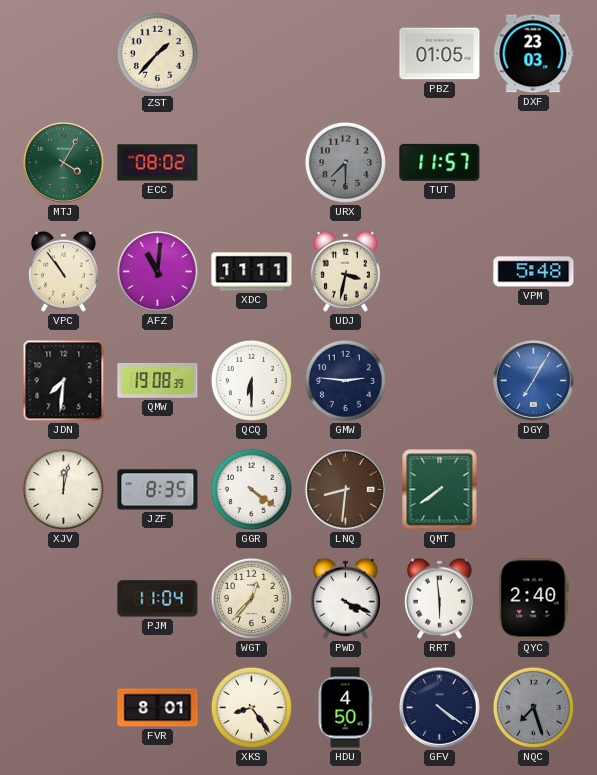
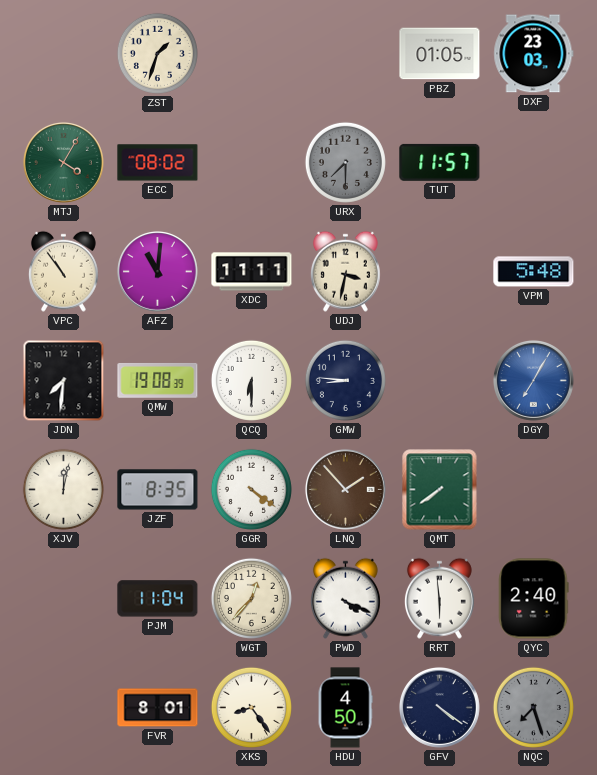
ZST: 1:37 -> 1:33
GMW: 2:46 -> 8:46
LNQ: 8:31 -> 1:53
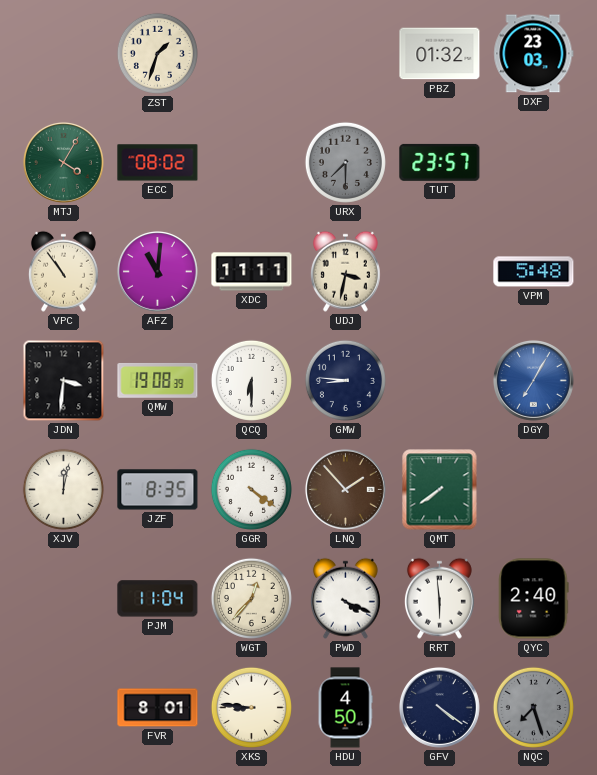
PBZ: 01:05 -> 01:32
TUT: 11:57 -> 23:57
JDN: 7:31 -> 3:31
XKS: 8:24 -> 8:46
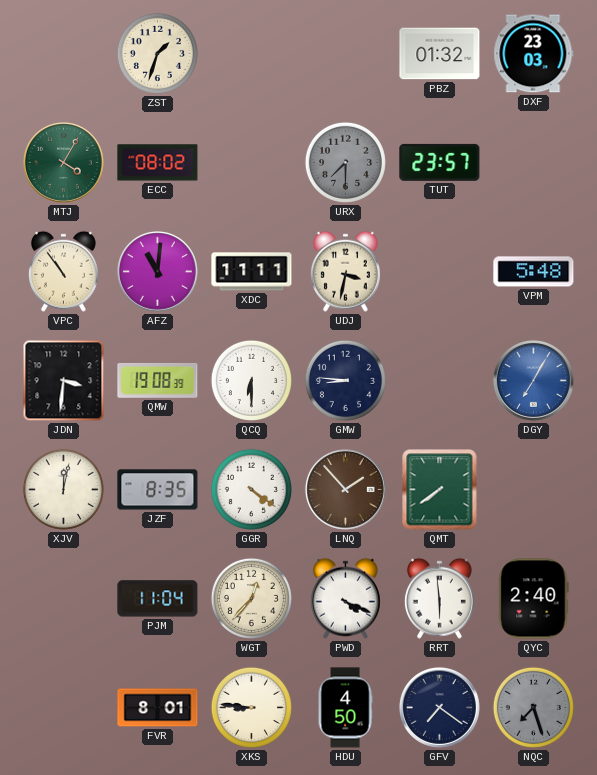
GFV: 4:21 -> 7:21
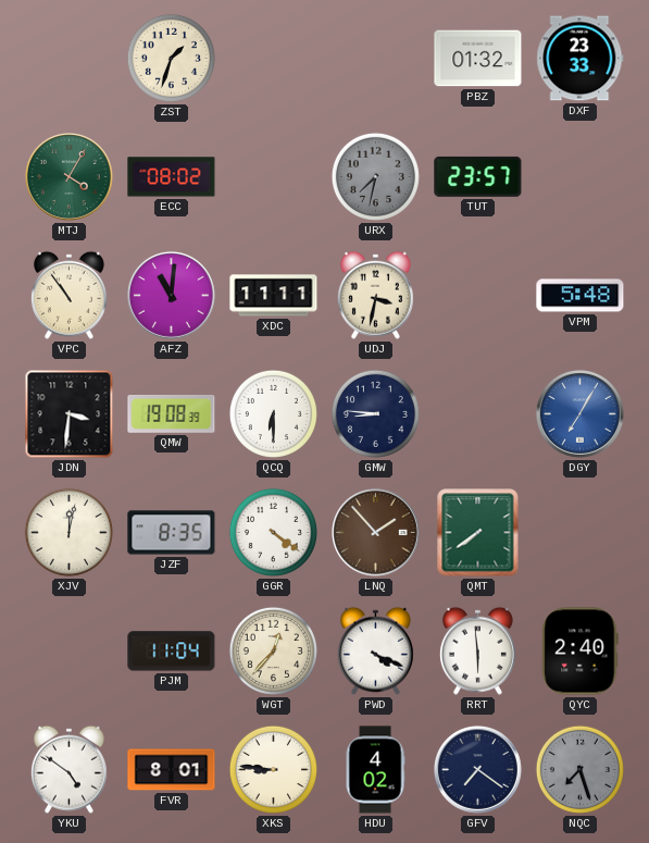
DXF: 23:03 -> 23:33
URX: 7:30 -> 7:32
YKU: none -> 4:51
HDU: 4:50 -> 4:02
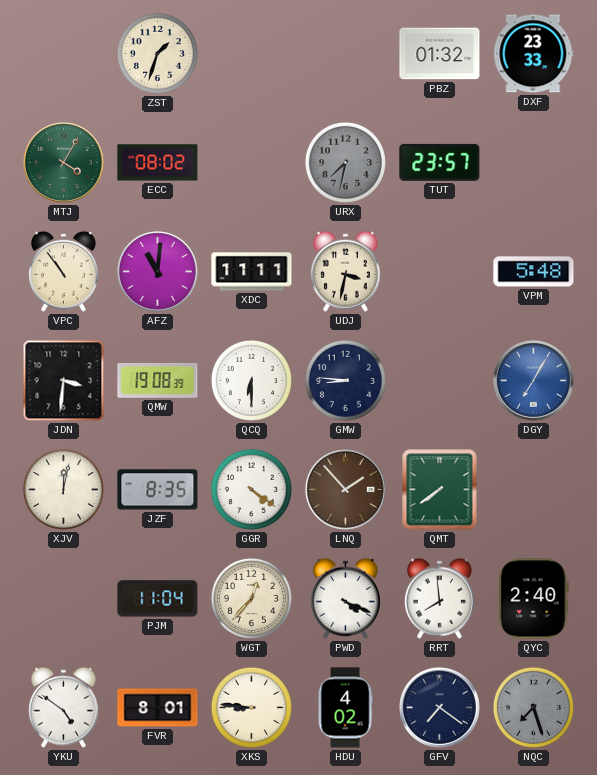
RRT: 5:59 -> 7:59
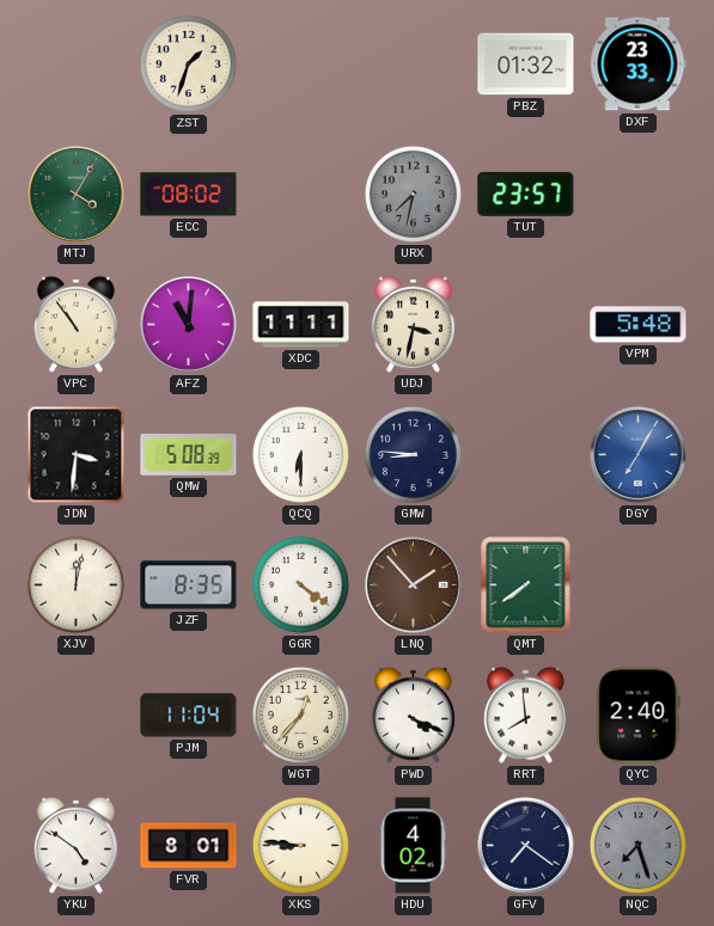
QMW: 19:08 -> 5:08
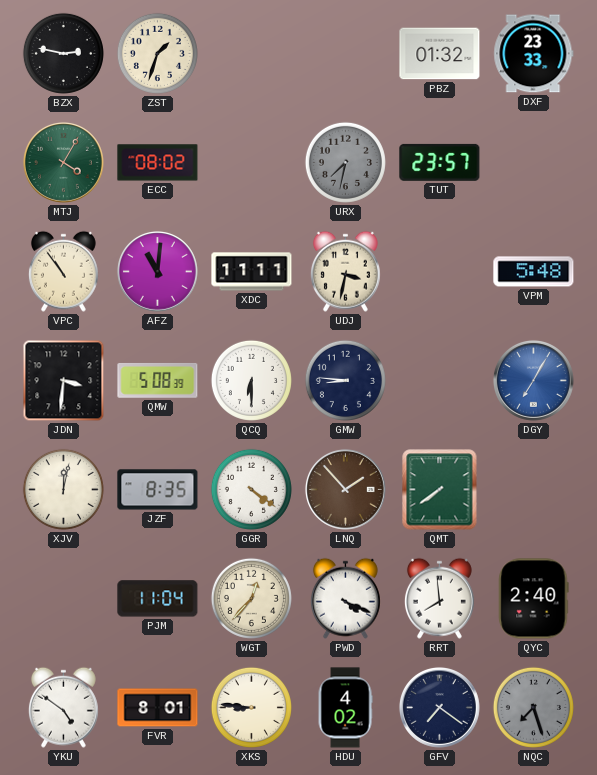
BZX: none -> 2:47
